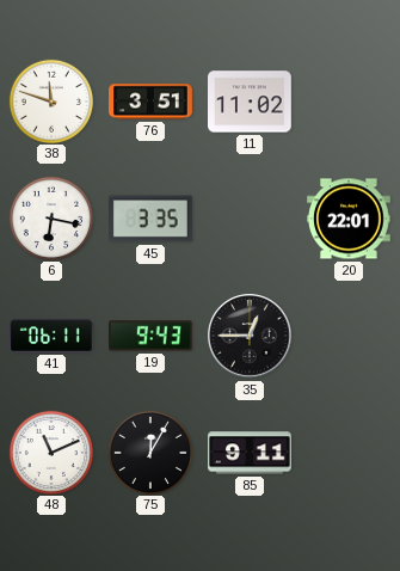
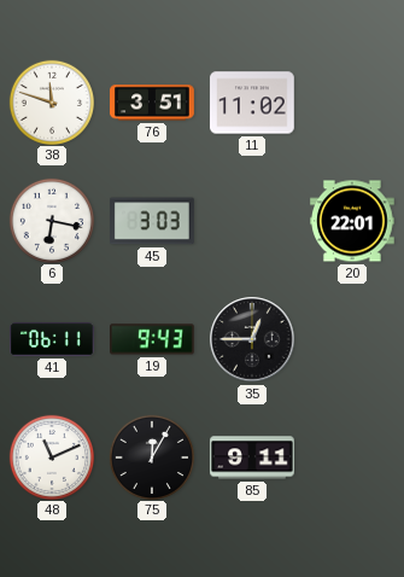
45: 3:35 -> 3:03
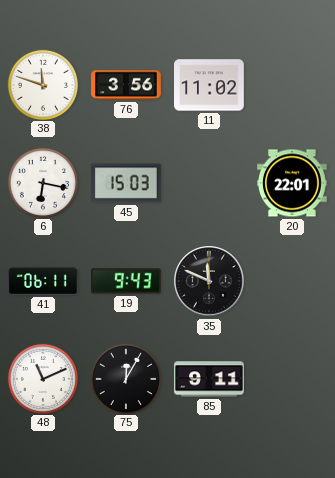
76: 3:51 -> 3:56
45: 3:03 -> 15:03
35: 12:45 -> 11:49
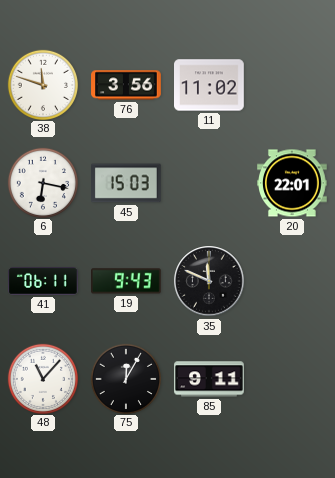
48: 11:11 -> 11:07
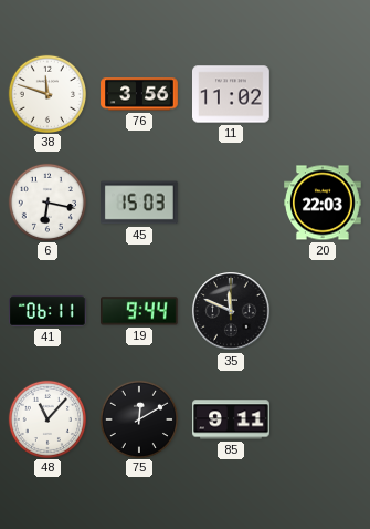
20: 22:01 -> 22:03
19: 9:43 -> 9:44
75: 12:05 -> 12:10
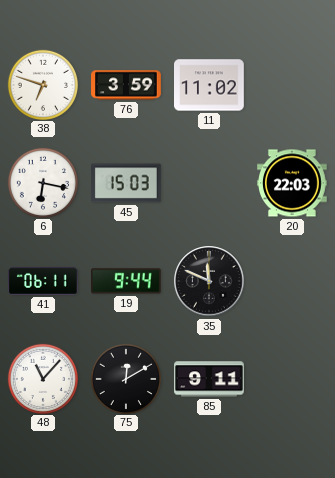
38: 11:48 -> 6:48
76: 3:56 -> 3:59
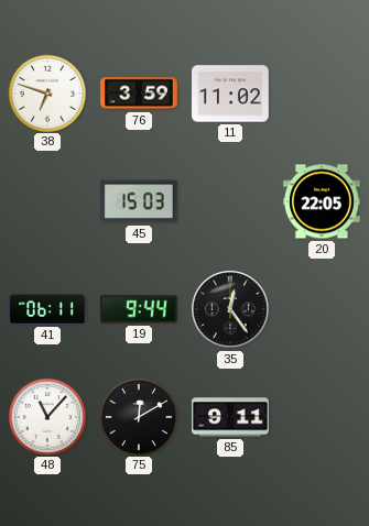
6: 6:17 -> none
20: 22:03 -> 22:05
35: 11:49 -> 12:24
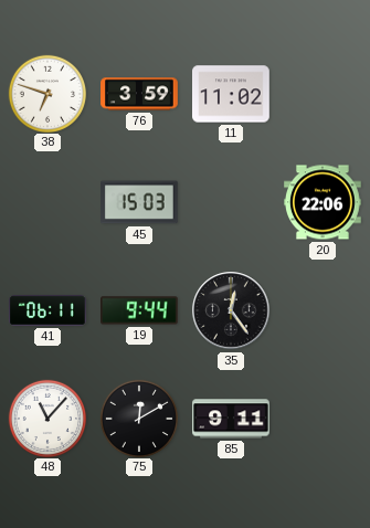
20: 22:05 -> 22:06
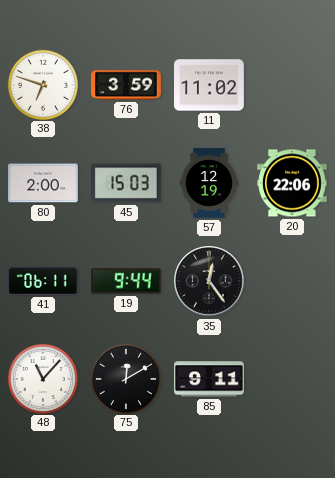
80: none -> 2:00
57: none -> 12:19
